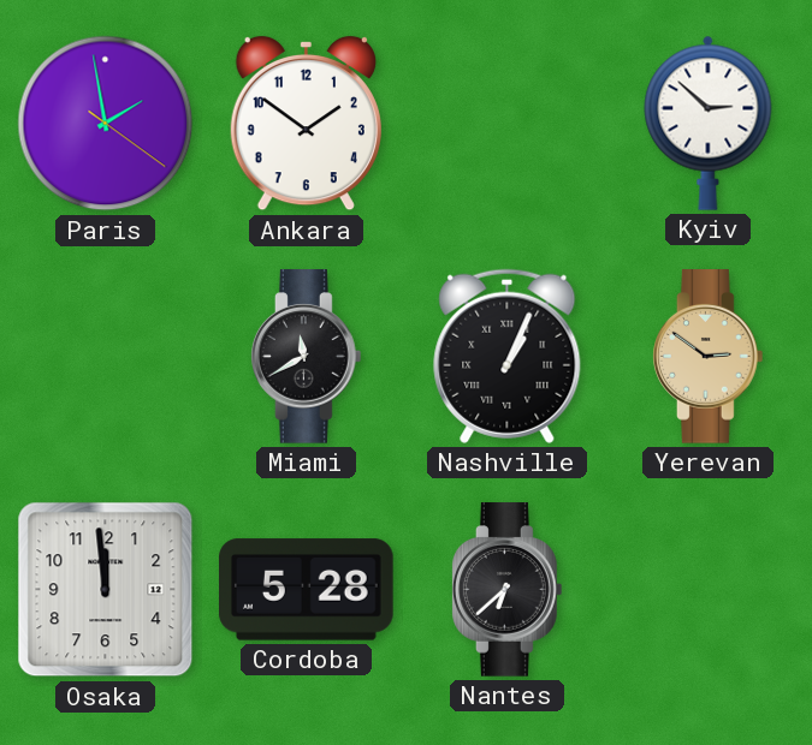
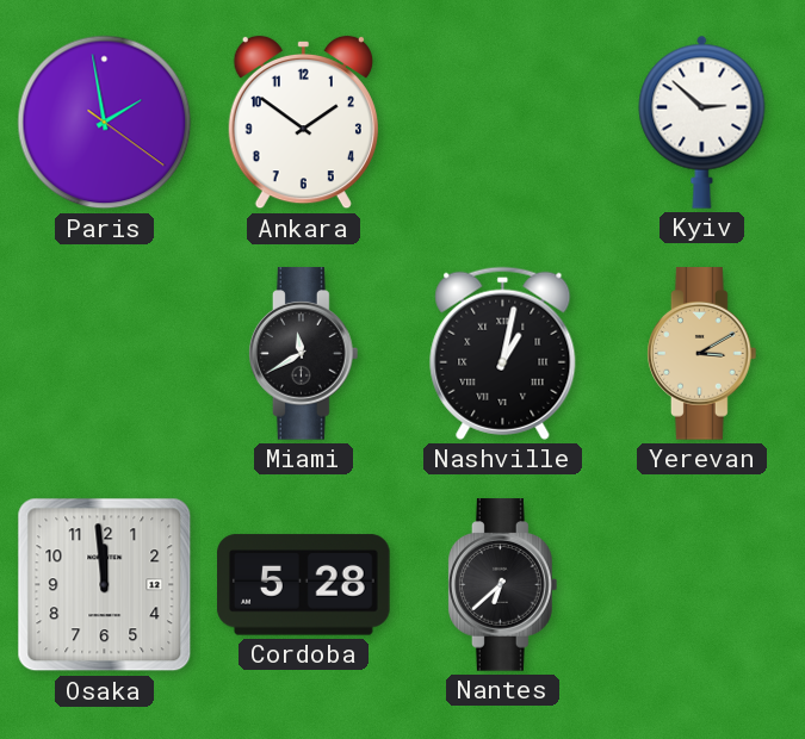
Nashville: 1:04 -> 1:02
Yerevan: 2:51 -> 3:10
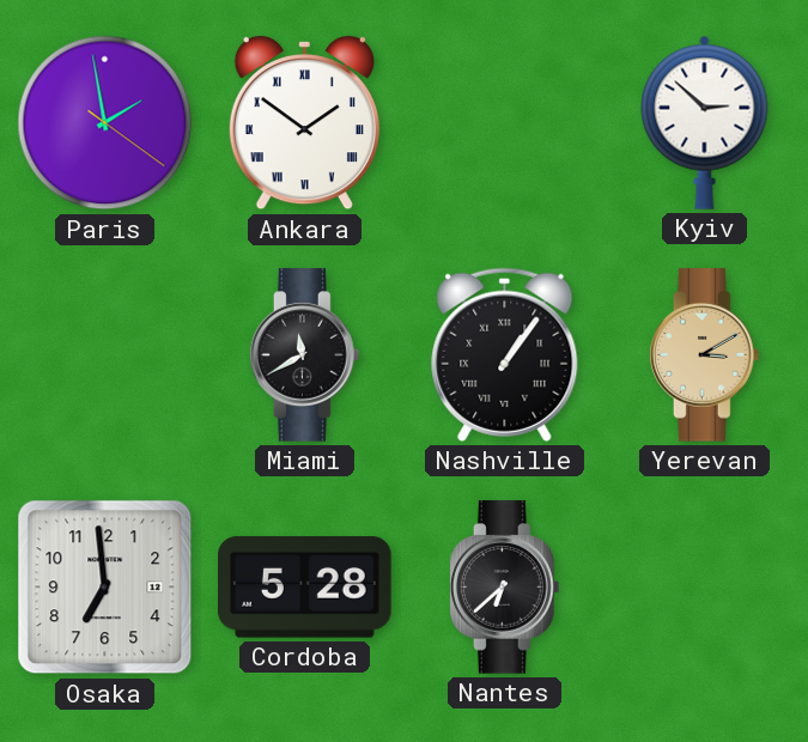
Ankara numerals: Arabic -> Roman
Nashville: 1:02 -> 1:06
Osaka: 11:59 -> 6:59
